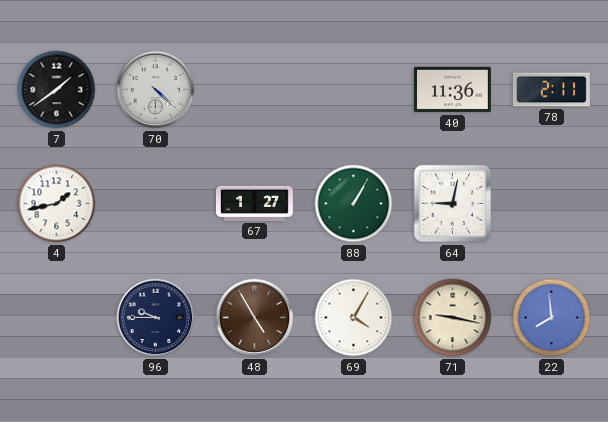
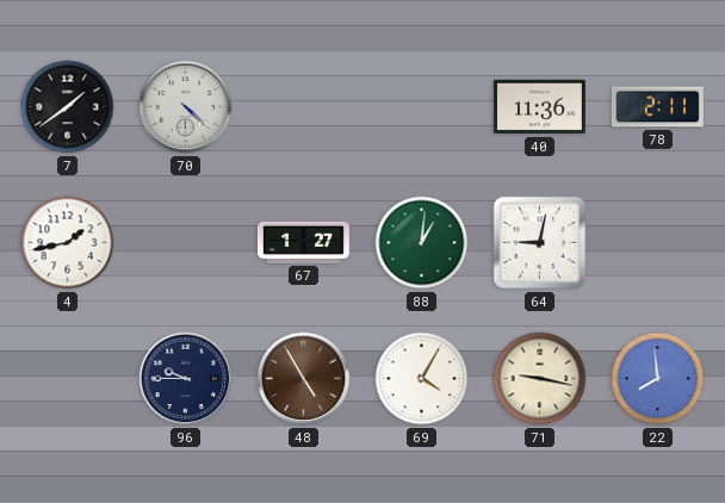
88: 1:05 -> 1:01
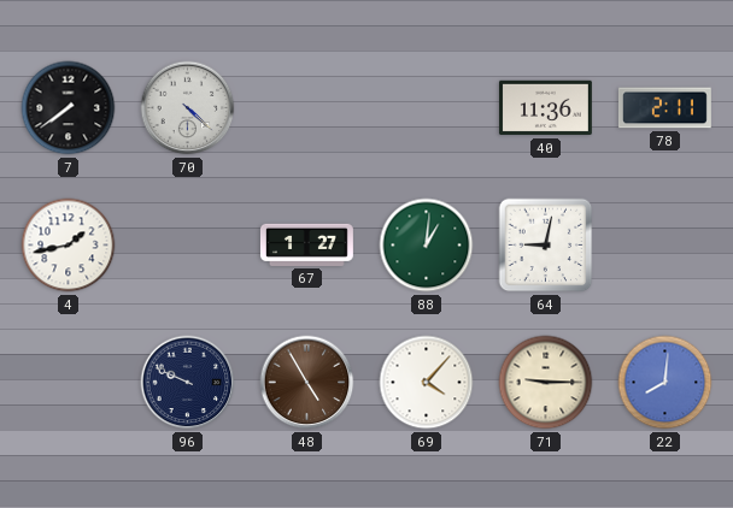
7: 1:39 -> 7:39
96: 9:45 -> 9:49
69: 4:05 -> 4:07
71: 9:17 -> 9:15
22: 7:59 -> 8:01
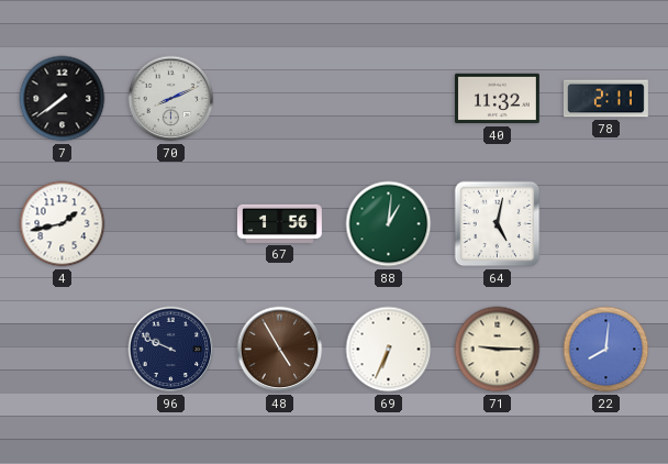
70: 4:22 -> 8:11
40: 11:36 -> 11:32
67: 1:27 -> 1:56
64: 9:02 -> 5:02
69: 4:07 -> 6:34
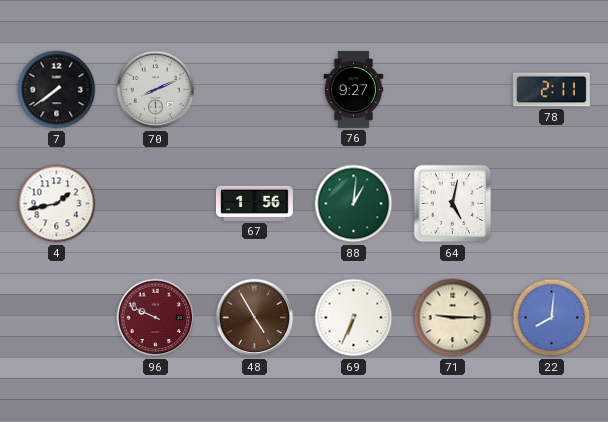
76: none -> 9:27
40: 11:32 -> none
96 dial: navy -> burgundy
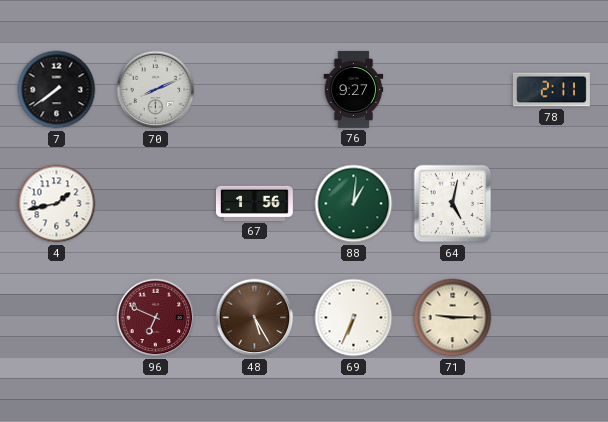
96: 9:49 -> 6:49
48: 4:55 -> 5:25
22: 8:01 -> none
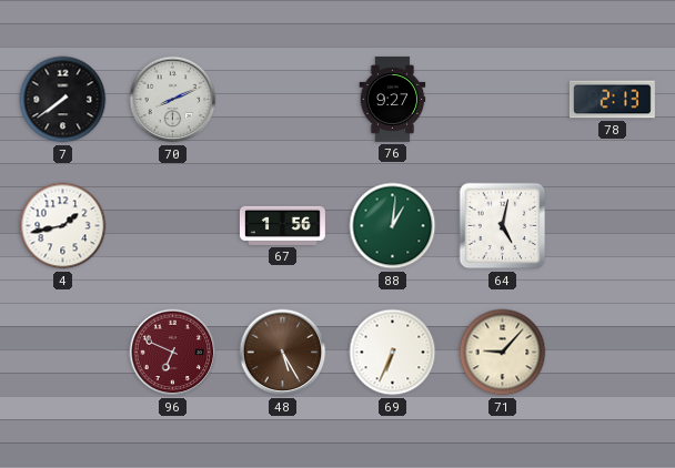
78: 2:11 -> 2:13
71: 9:15 -> 9:07
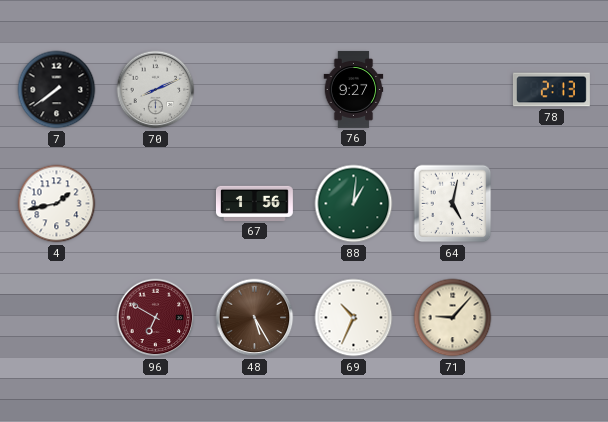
96: 6:49 -> 6:50
69: 6:34 -> 10:34
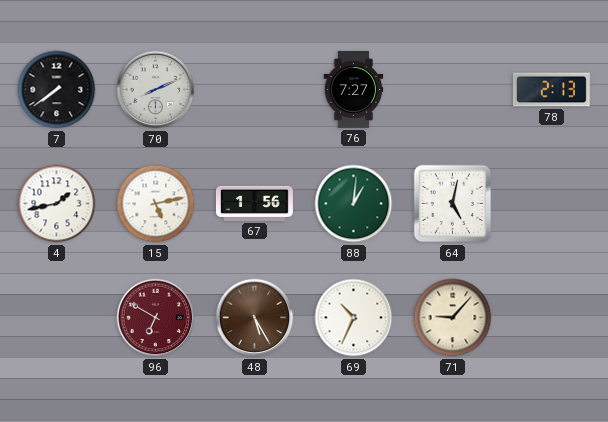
76: 9:27 -> 7:27
15: none -> 5:13
